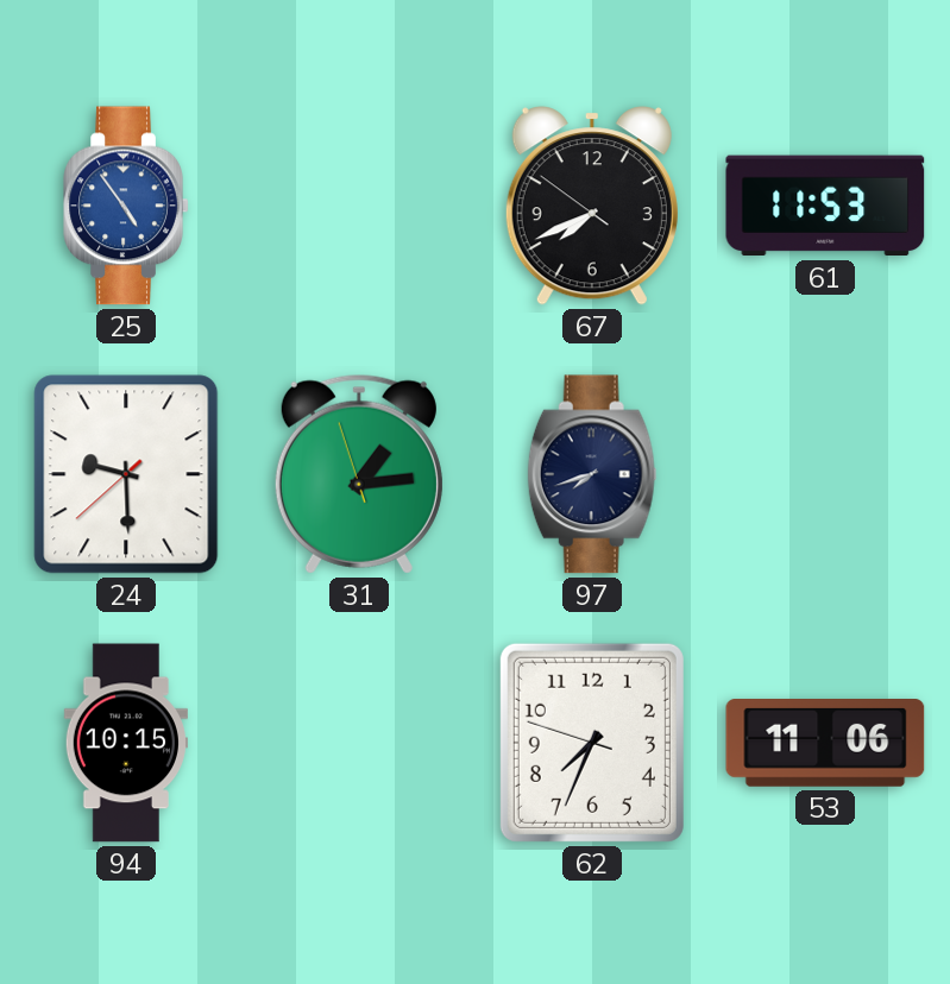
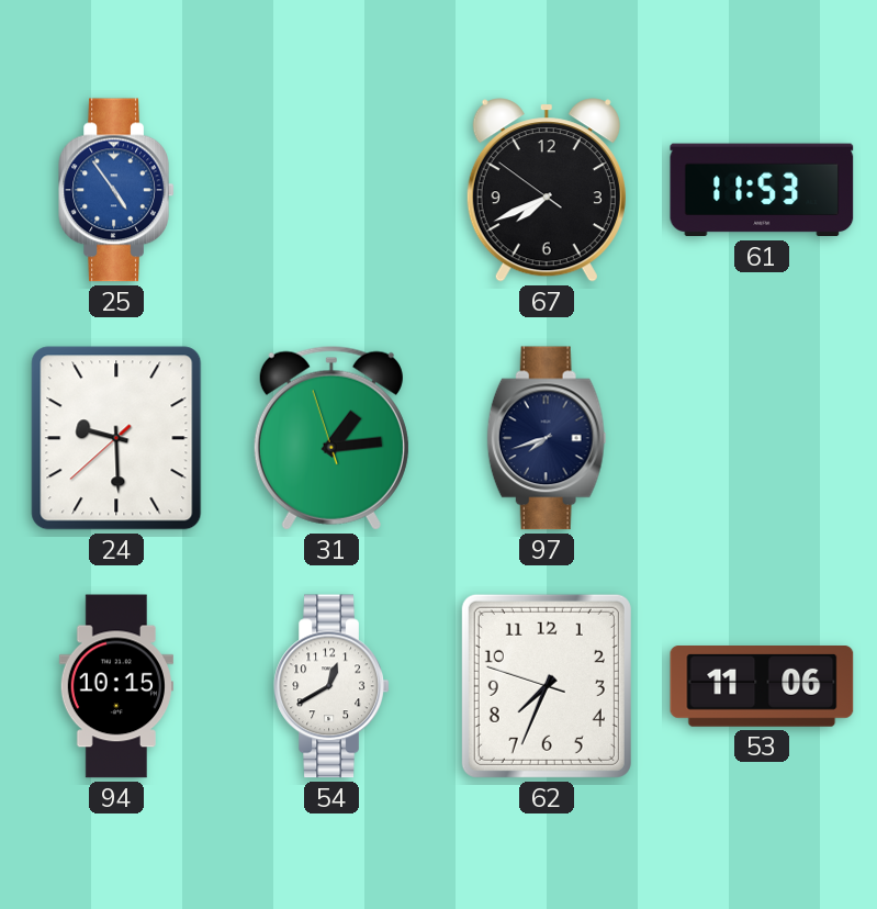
54: none -> 12:40
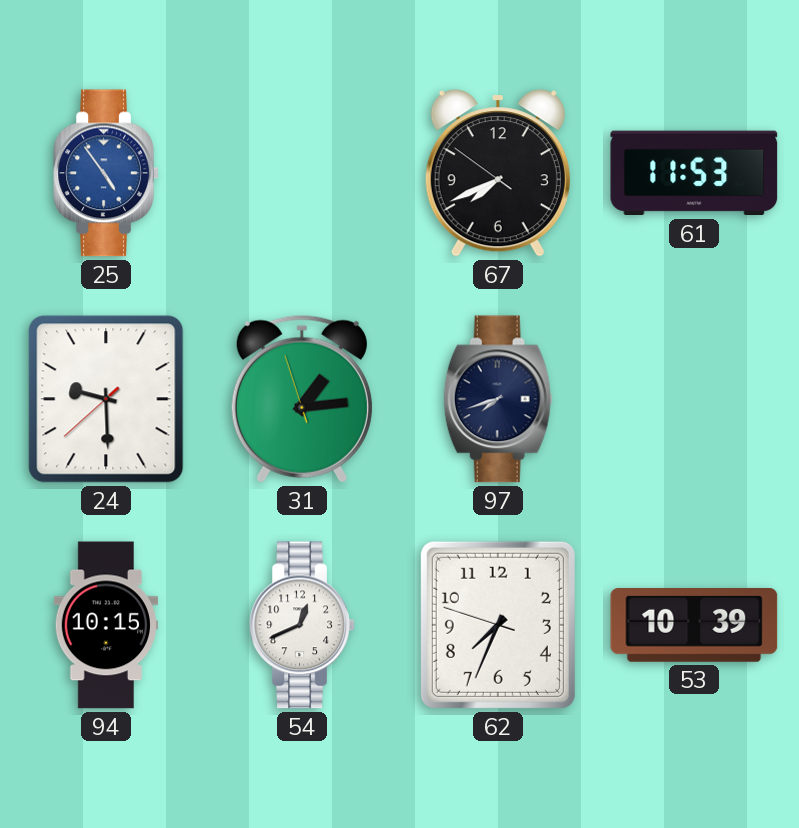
54: 12:40 -> 12:41
53: 11:06 -> 10:39
